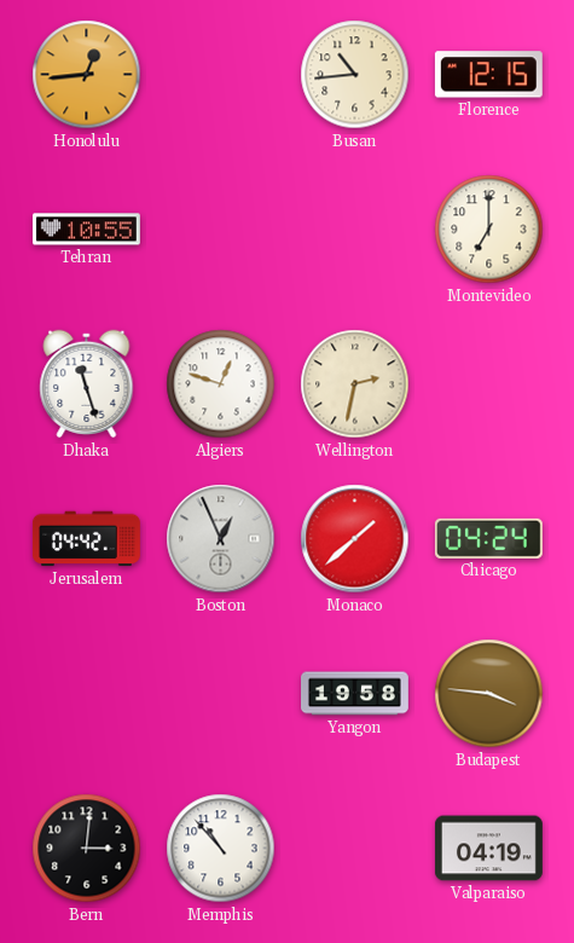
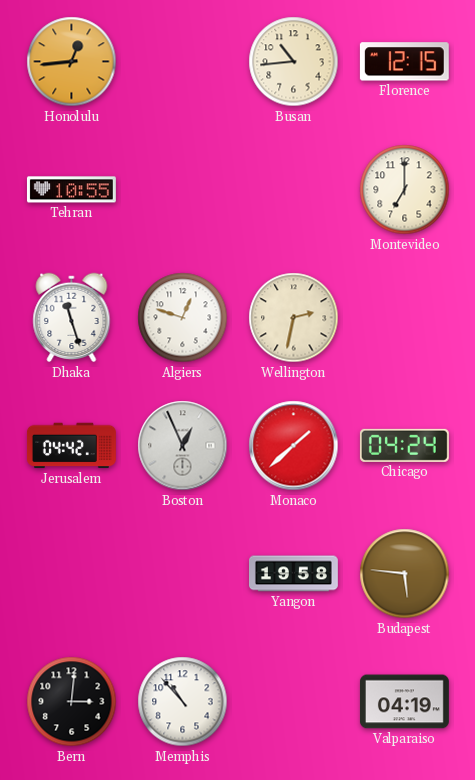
Budapest: 3:46 -> 5:46
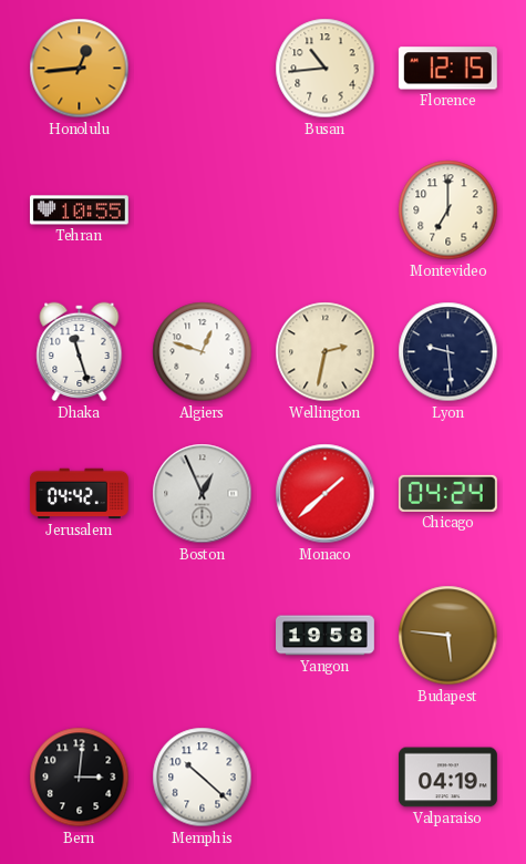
Lyon: none -> 9:29
Memphis: 10:53 -> 10:22
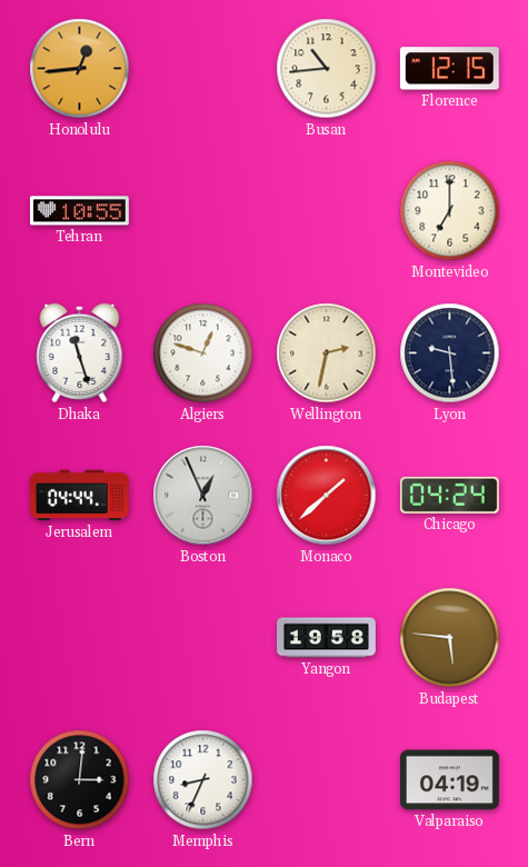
Jerusalem: 04:42 -> 04:44
Memphis: 10:22 -> 8:34
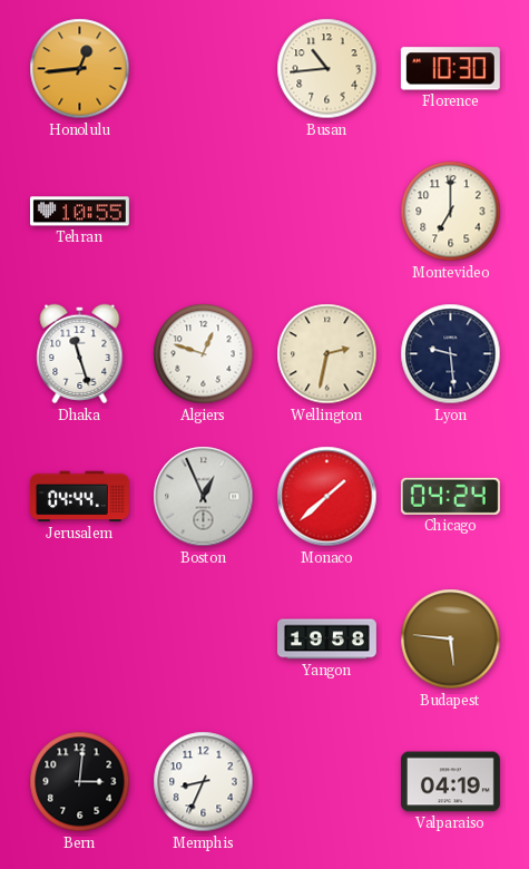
Florence: 12:15 -> 10:30
